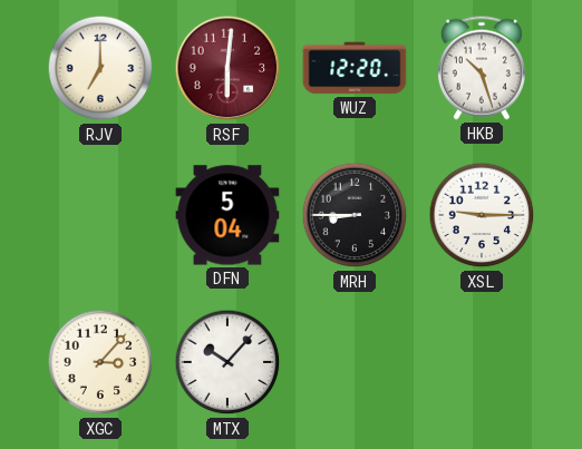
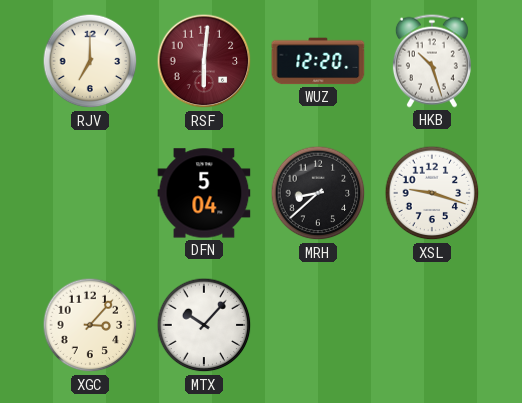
MRH: 8:45 -> 8:38
XSL: 9:15 -> 9:18
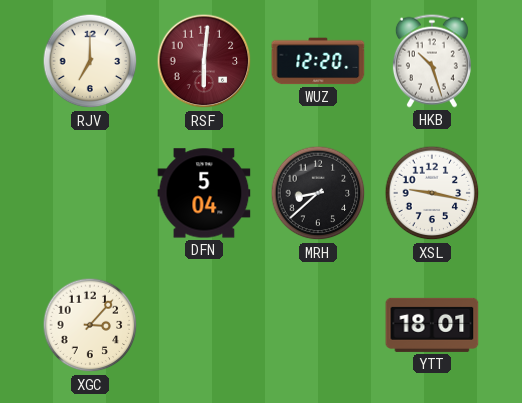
XSL: 9:18 -> 9:17
MTX: 10:07 -> none
YTT: none -> 18:01
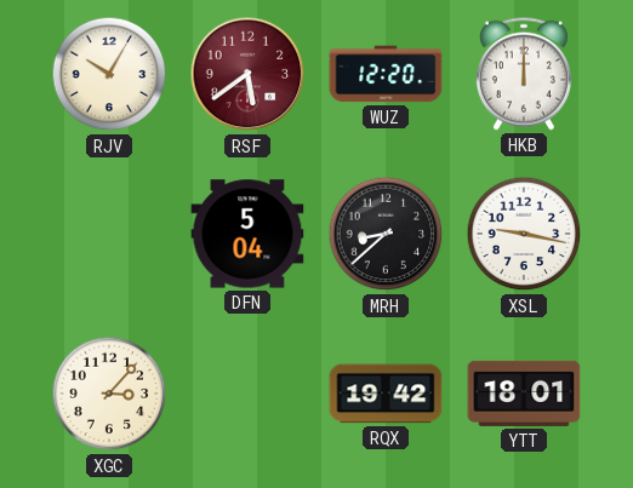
RJV: 7:00 -> 10:05
RSF: 6:01 -> 5:39
HKB: 10:27 -> 12:00
RQX: none -> 19:42
